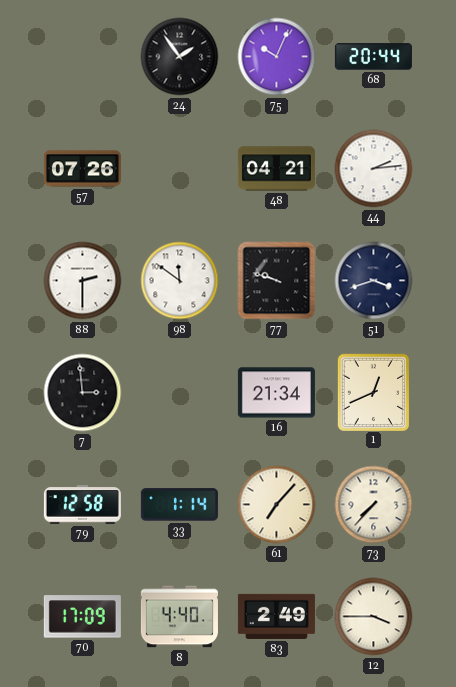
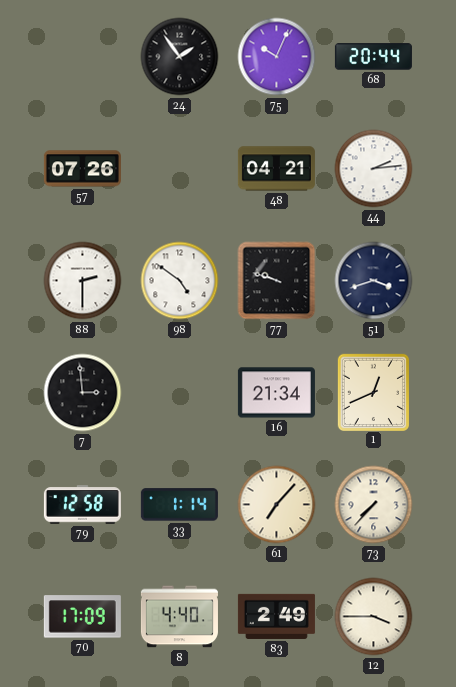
98: 11:51 -> 4:51
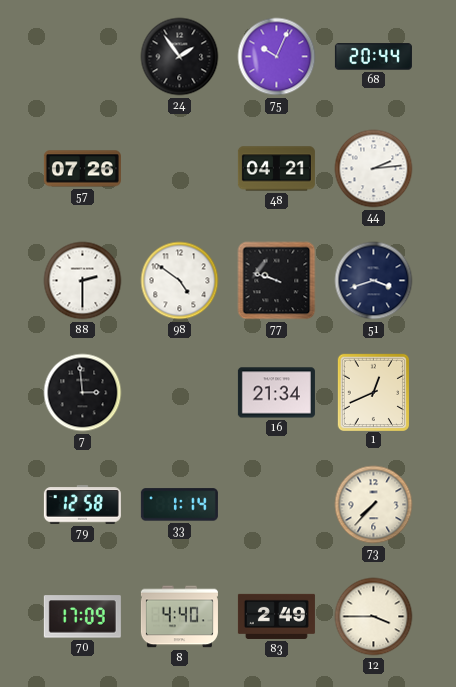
61: 7:07 -> none
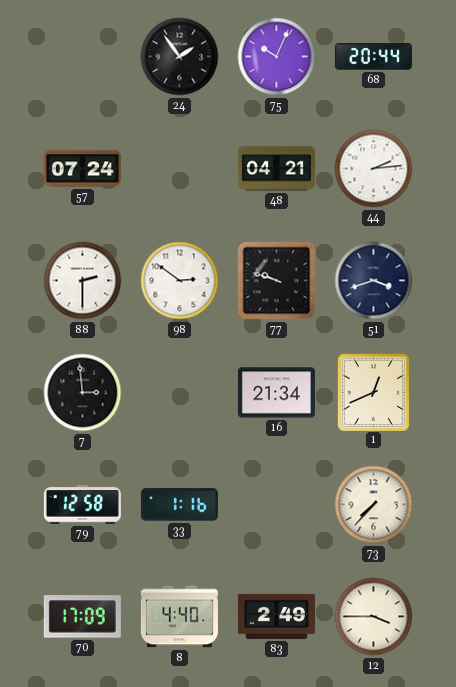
57: 07:26 -> 07:24
98: 4:51 -> 2:51
33: 1:14 -> 1:16
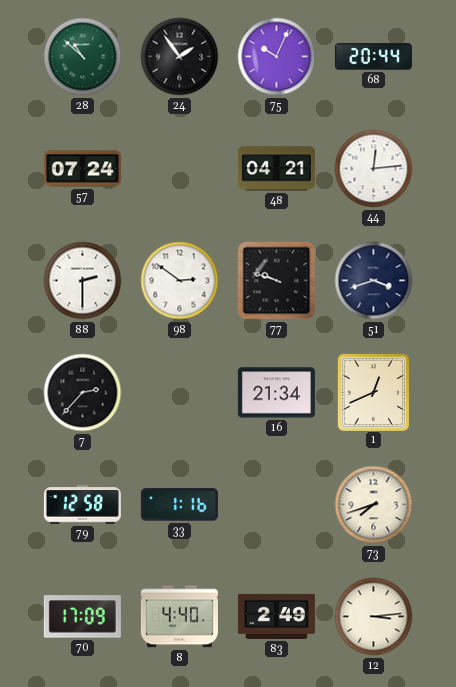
28: none -> 10:52
44: 2:14 -> 12:14
7: 2:59 -> 2:37
73: 7:37 -> 7:42
12: 3:45 -> 3:14
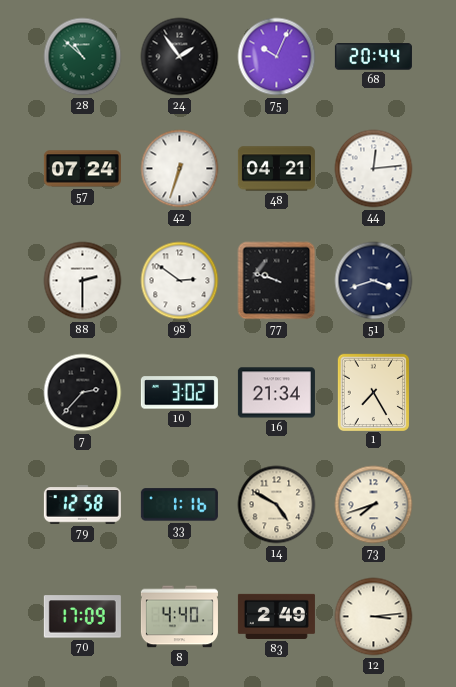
42: none -> 6:33
10: none -> 3:02
1: 12:41 -> 7:25
14: none -> 4:50
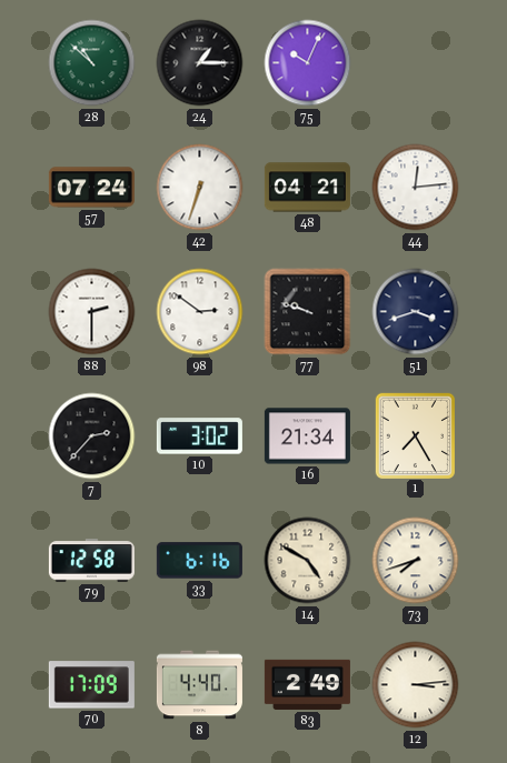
24: 1:54 -> 1:15
68: 20:44 -> none
33: 1:16 -> 6:16
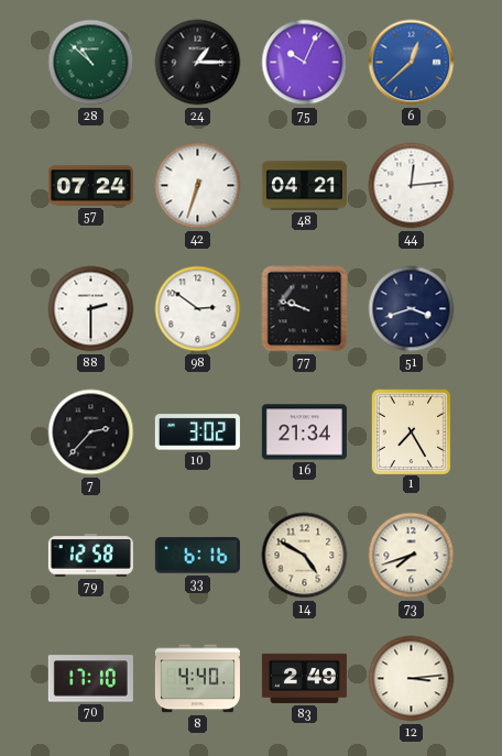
6: none -> 12:38
70: 17:09 -> 17:10
